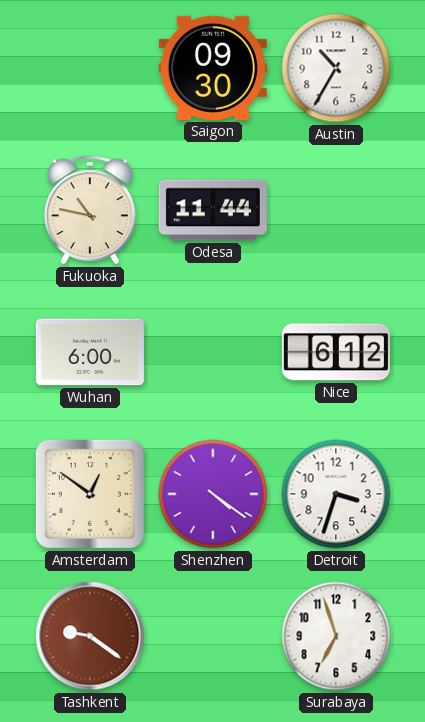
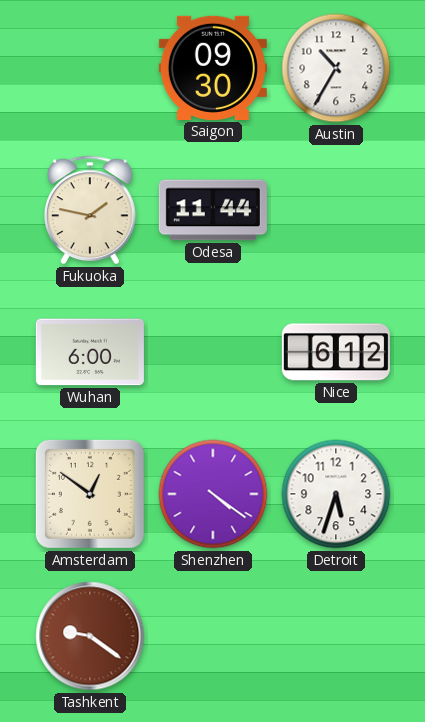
Fukuoka: 10:47 -> 1:47
Detroit: 3:33 -> 5:33
Surabaya: 6:57 -> none
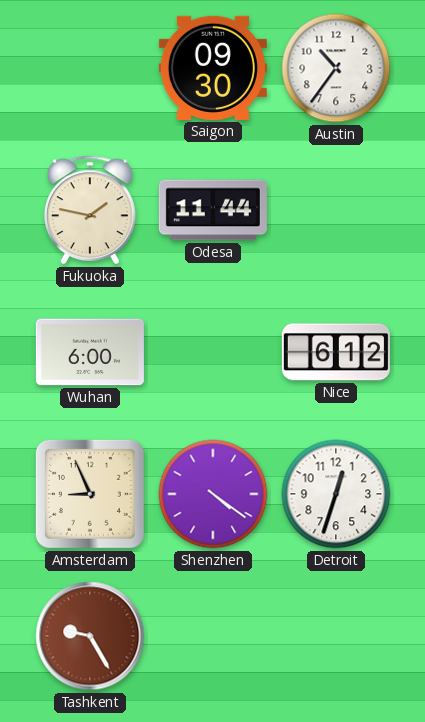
Austin: 10:35 -> 10:36
Amsterdam: 12:51 -> 8:56
Detroit: 5:33 -> 12:33
Tashkent: 9:21 -> 9:25
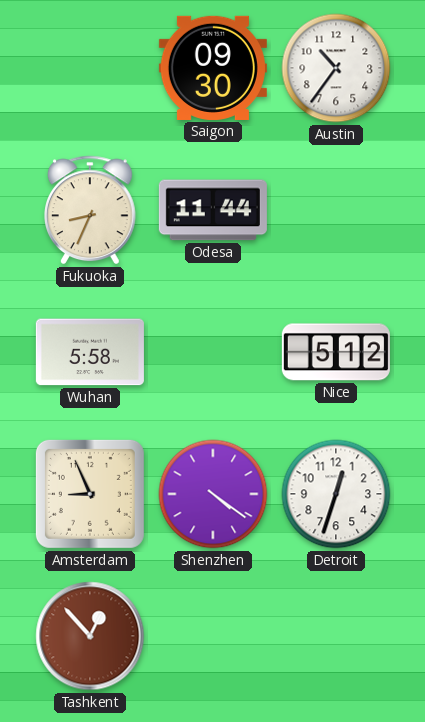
Fukuoka: 1:47 -> 8:34
Wuhan: 6:00 -> 5:58
Nice: 6:12 -> 5:12
Tashkent: 9:25 -> 12:53
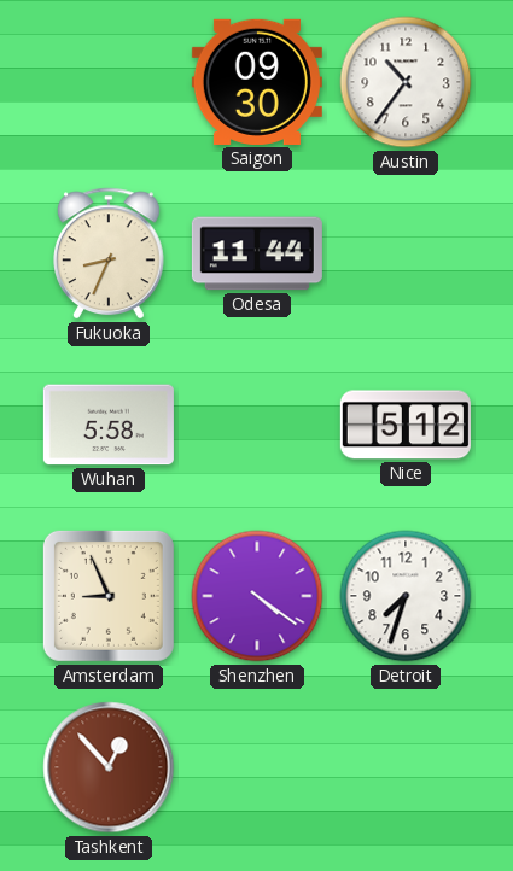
Detroit: 12:33 -> 7:33
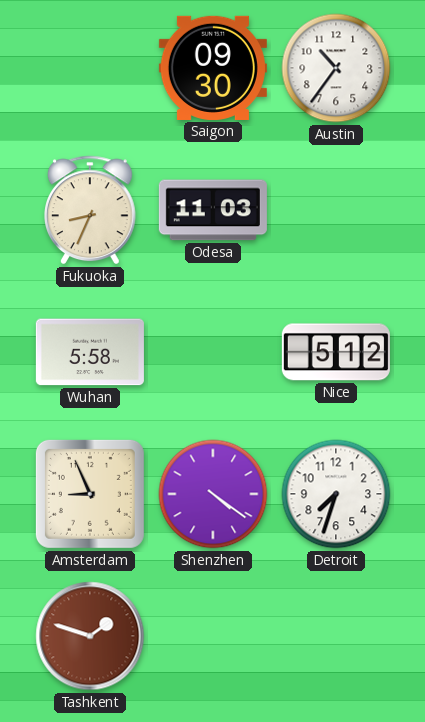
Odesa: 11:44 -> 11:03
Tashkent: 12:53 -> 1:48
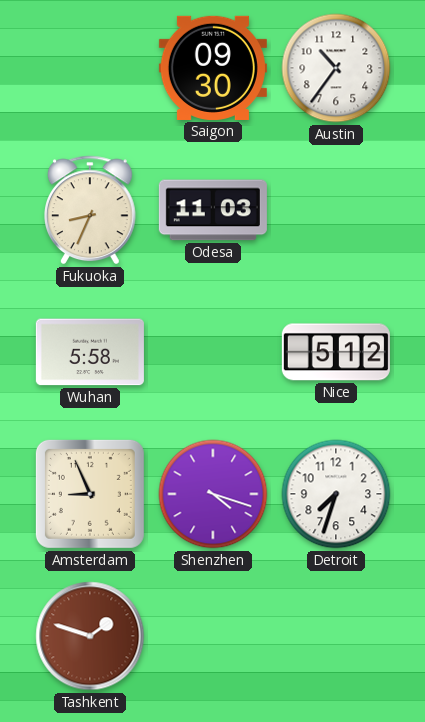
Shenzhen: 4:21 -> 4:18
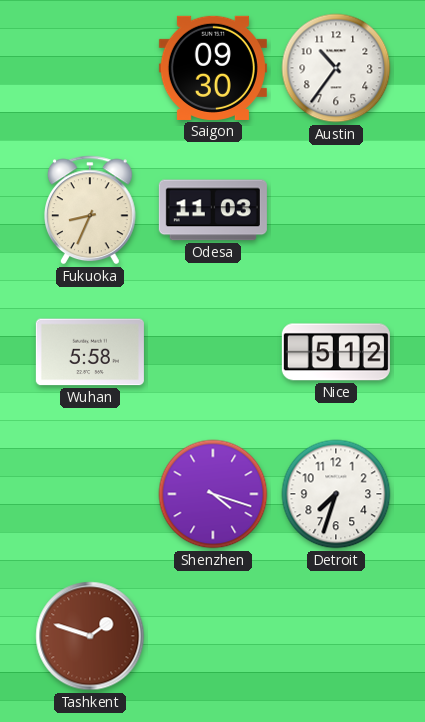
Amsterdam: 8:56 -> none
